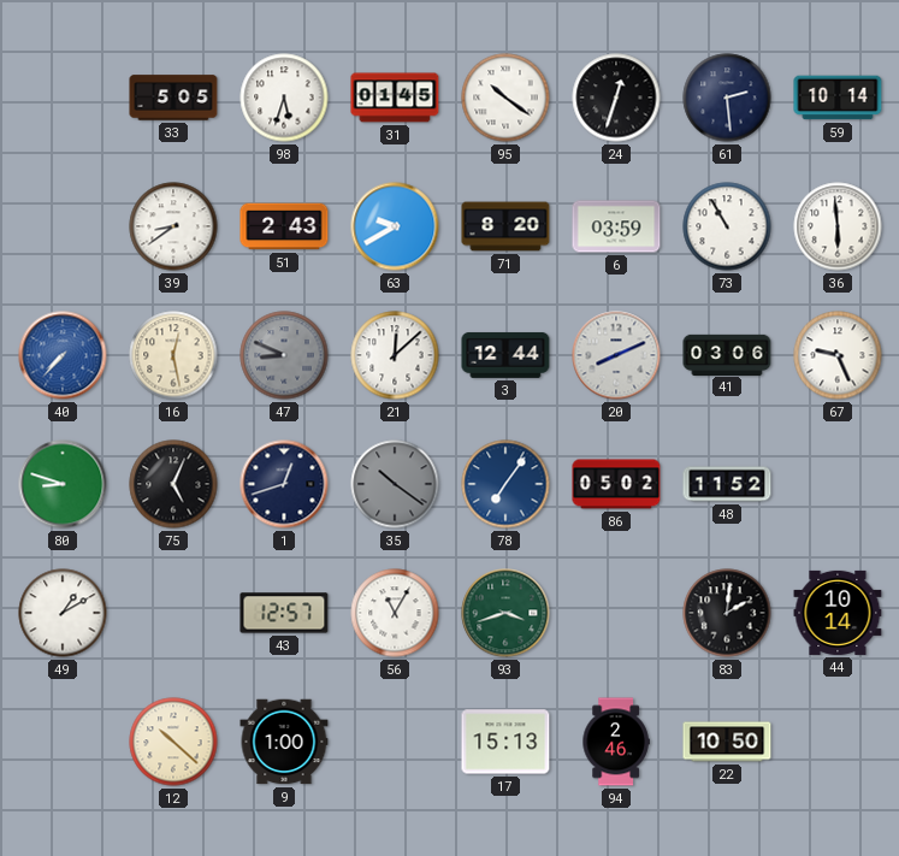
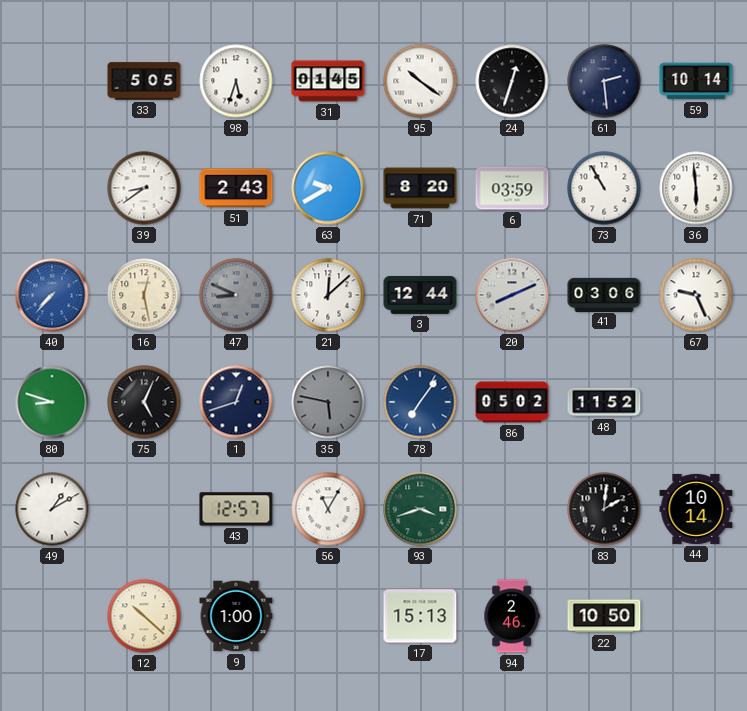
35: 10:21 -> 5:47
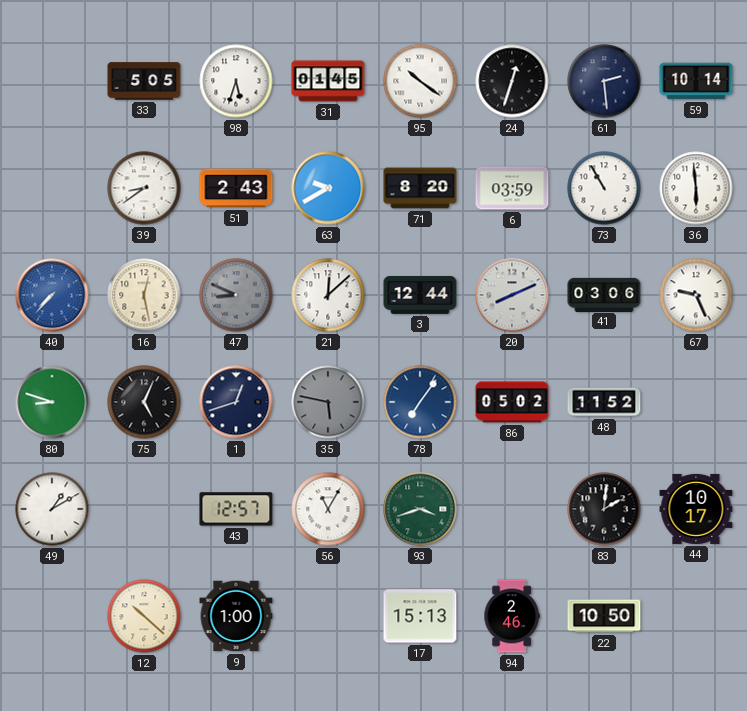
44: 10:14 -> 10:17
